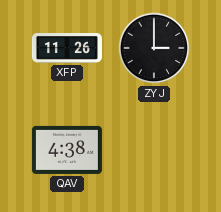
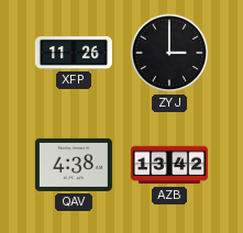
AZB: none -> 13:42
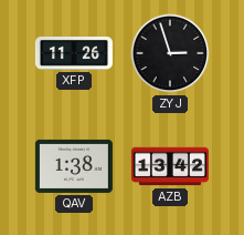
ZYJ: 3:00 -> 2:57
QAV: 4:38 -> 1:38
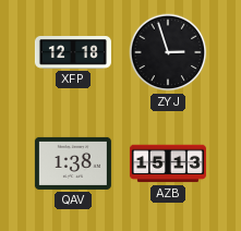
XFP: 11:26 -> 12:18
AZB: 13:42 -> 15:13
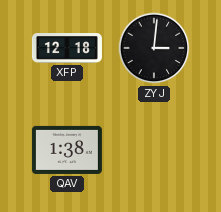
ZYJ: 2:57 -> 3:01
AZB: 15:13 -> none
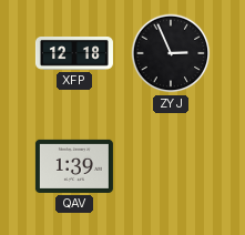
ZYJ: 3:01 -> 2:56
QAV: 1:38 -> 1:39
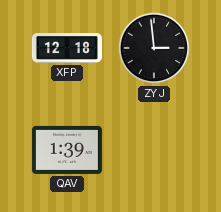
ZYJ: 2:56 -> 2:59
